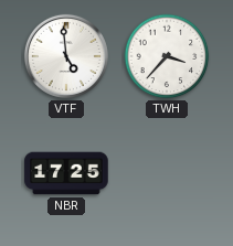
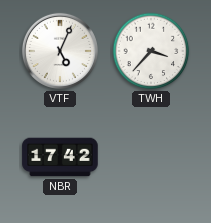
VTF: 4:59 -> 5:04
NBR: 17:25 -> 17:42
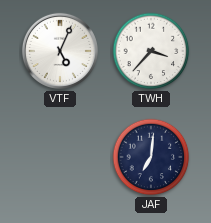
NBR: 17:42 -> none
JAF: none -> 7:01
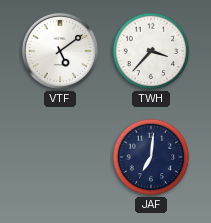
VTF: 5:04 -> 5:09
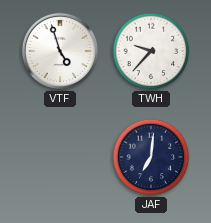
VTF: 5:09 -> 4:57
TWH: 3:37 -> 9:37
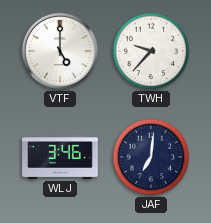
VTF: 4:57 -> 5:00
WLJ: none -> 3:46
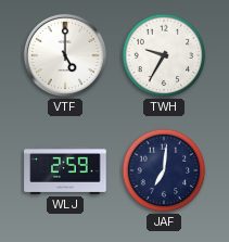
TWH: 9:37 -> 9:35
WLJ: 3:46 -> 2:59
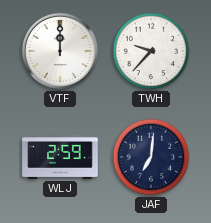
VTF: 5:00 -> 12:00
TWH: 9:35 -> 9:37
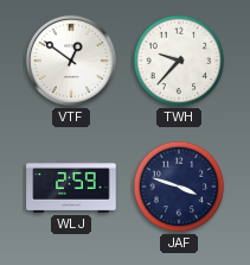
VTF: 12:00 -> 12:51
JAF: 7:01 -> 3:48
